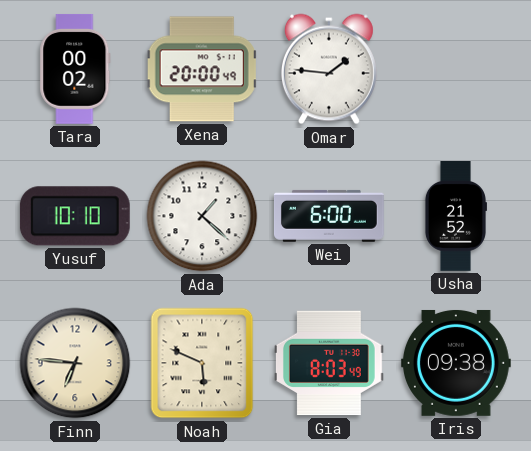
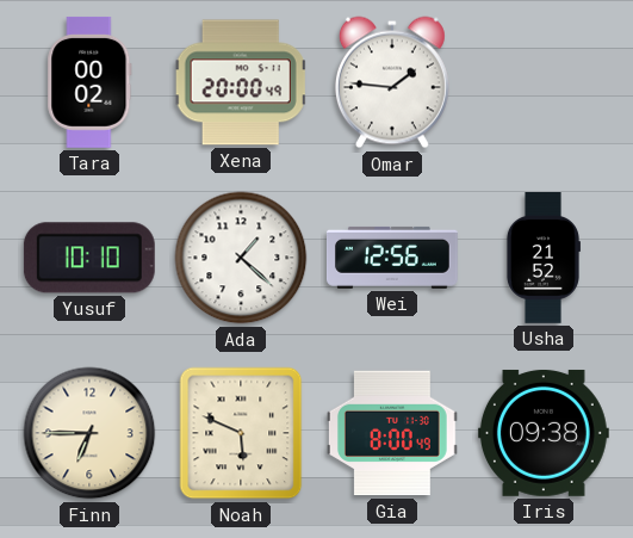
Wei: 6:00 -> 12:56
Finn: 6:46 -> 6:45
Gia: 8:03 -> 8:00
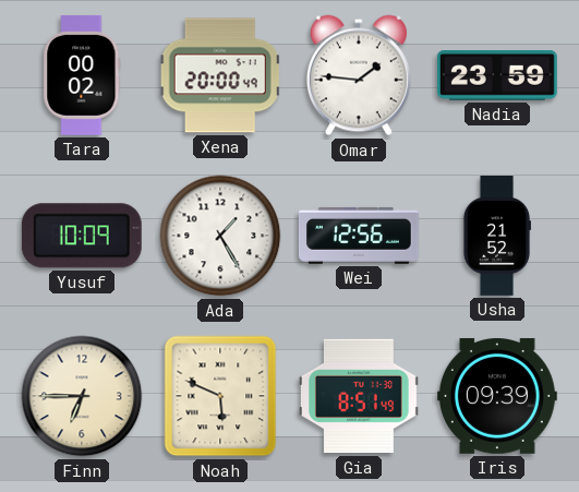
Nadia: none -> 23:59
Yusuf: 10:10 -> 10:09
Ada: 1:22 -> 1:25
Gia: 8:00 -> 8:51
Iris: 09:38 -> 09:39
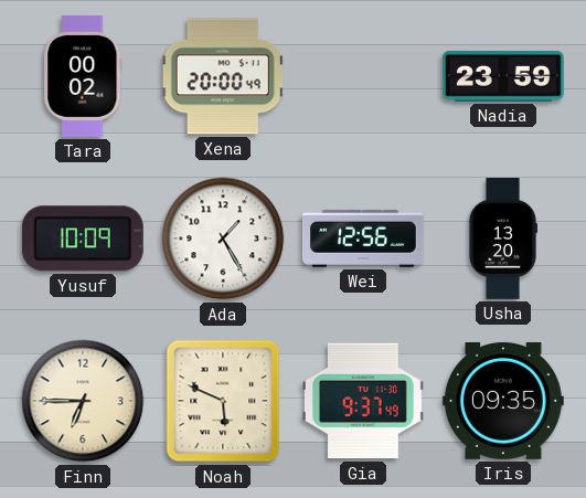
Omar: 1:46 -> none
Usha: 21:52 -> 13:20
Gia: 8:51 -> 9:37
Iris: 09:39 -> 09:35
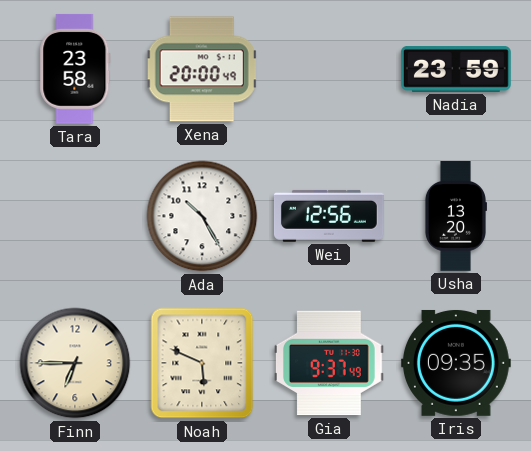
Tara: 00:02 -> 23:58
Yusuf: 10:09 -> none
Ada: 1:25 -> 10:25
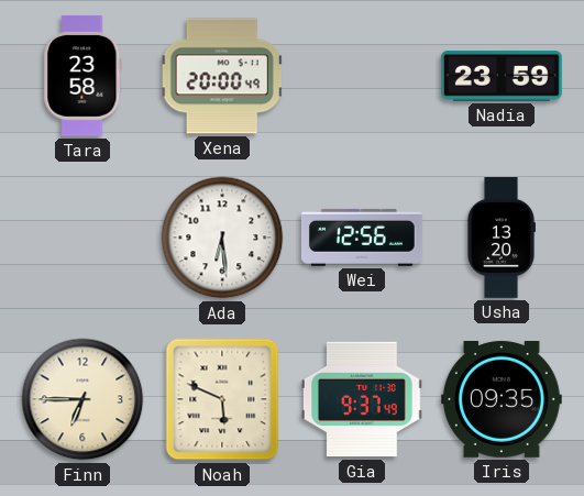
Ada: 10:25 -> 6:29
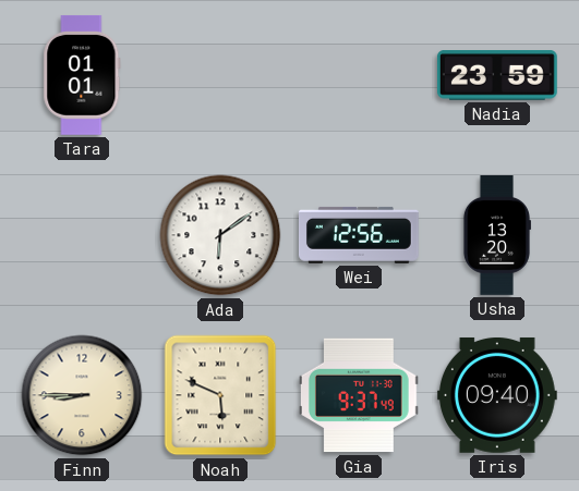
Tara: 23:58 -> 01:01
Xena: 20:00 -> none
Ada: 6:29 -> 6:09
Finn: 6:45 -> 8:45
Iris: 09:35 -> 09:40
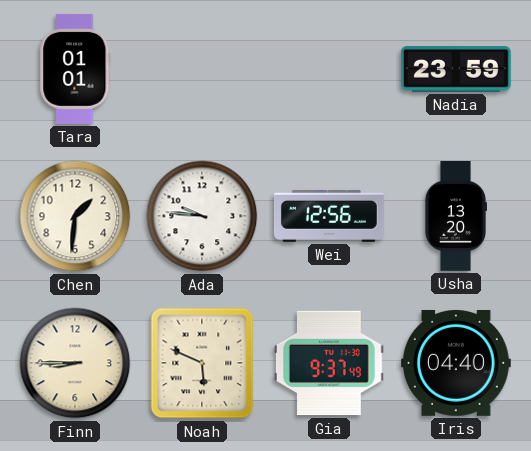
Chen: none -> 1:31
Ada: 6:09 -> 9:46
Iris: 09:40 -> 04:40
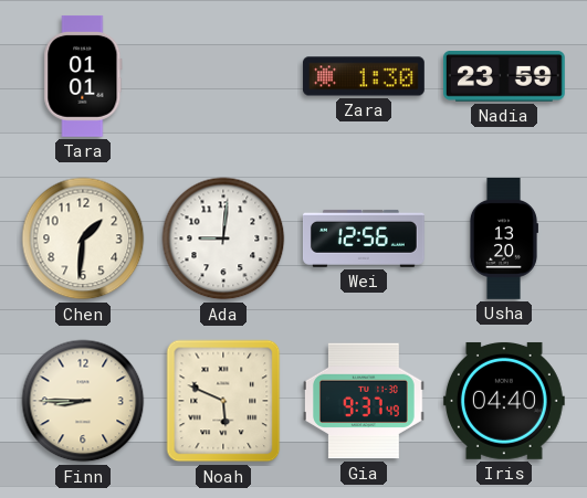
Zara: none -> 1:30
Ada: 9:46 -> 9:01
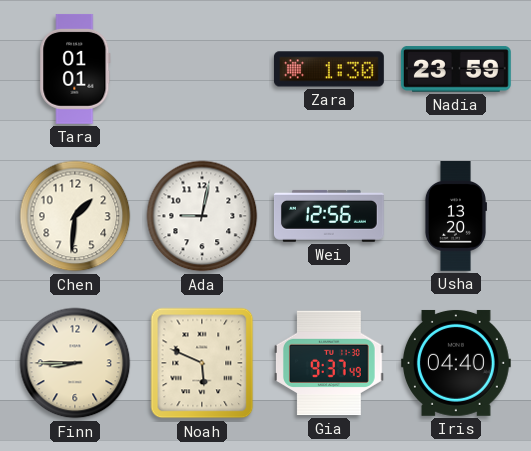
Ada: 9:01 -> 9:02
